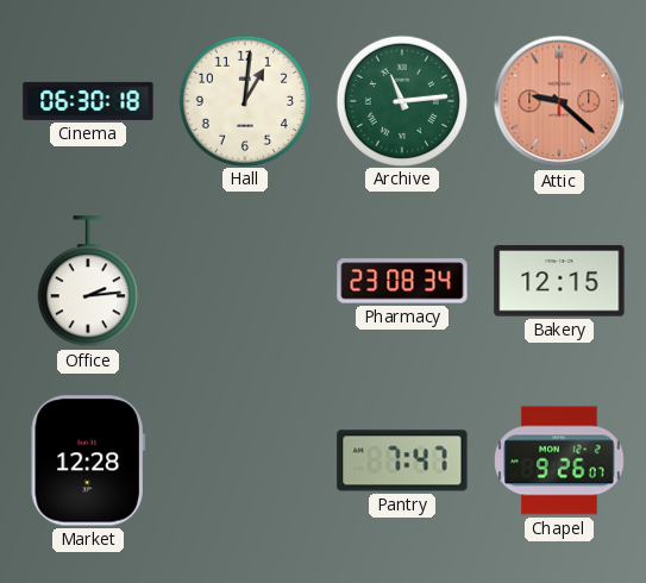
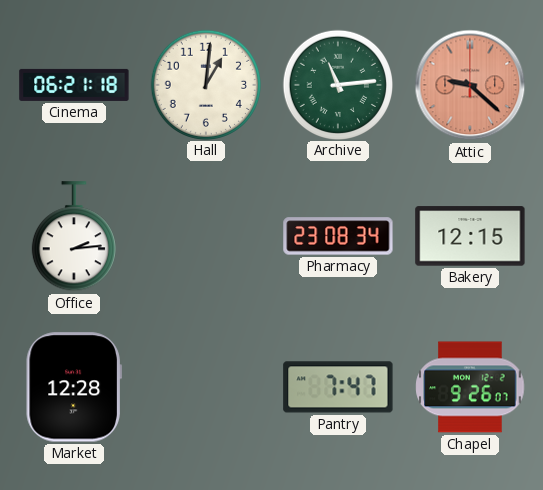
Cinema: 06:30 -> 06:21
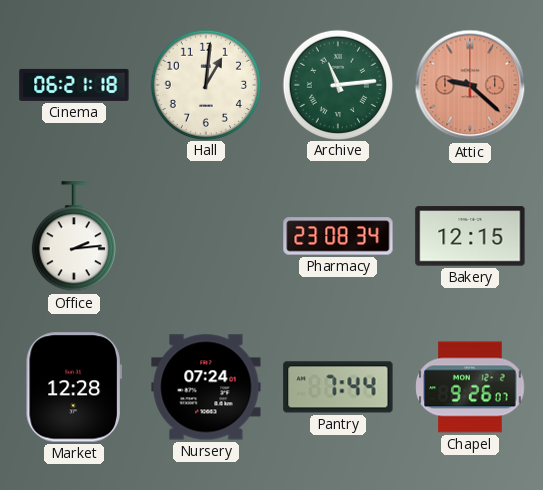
Nursery: none -> 07:24
Pantry: 7:47 -> 7:44
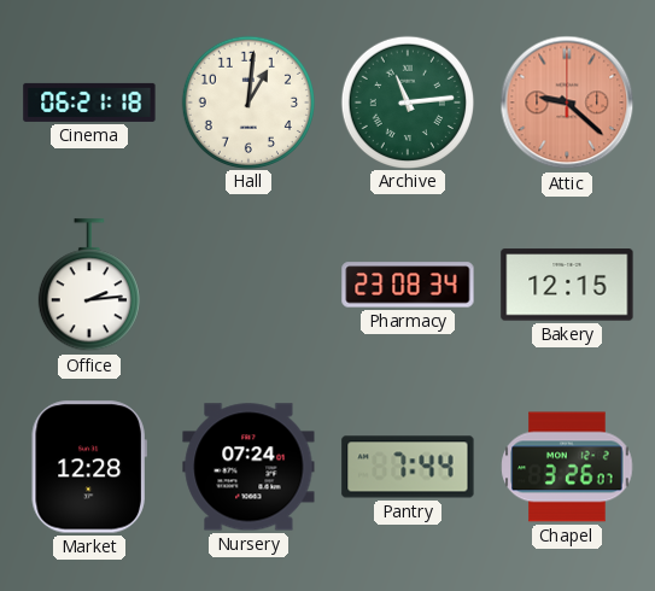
Chapel: 9:26 -> 3:26
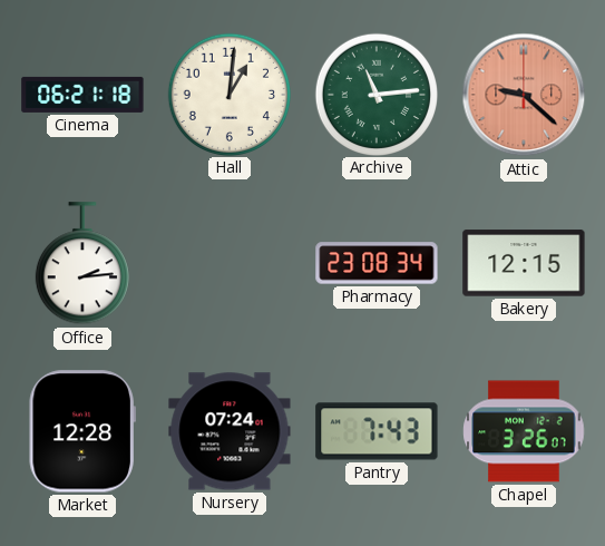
Pantry: 7:44 -> 7:43
